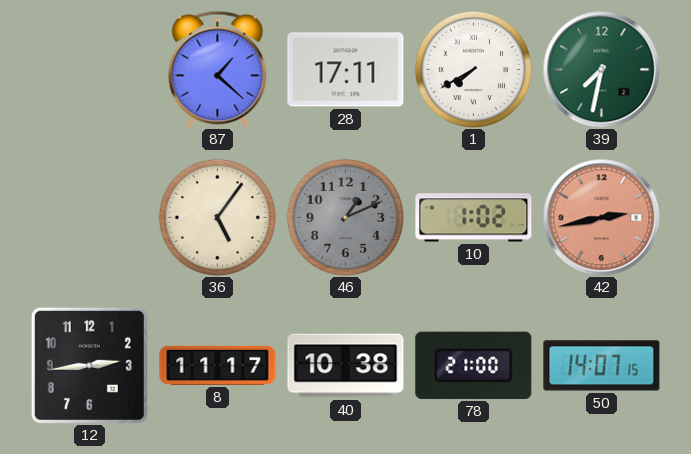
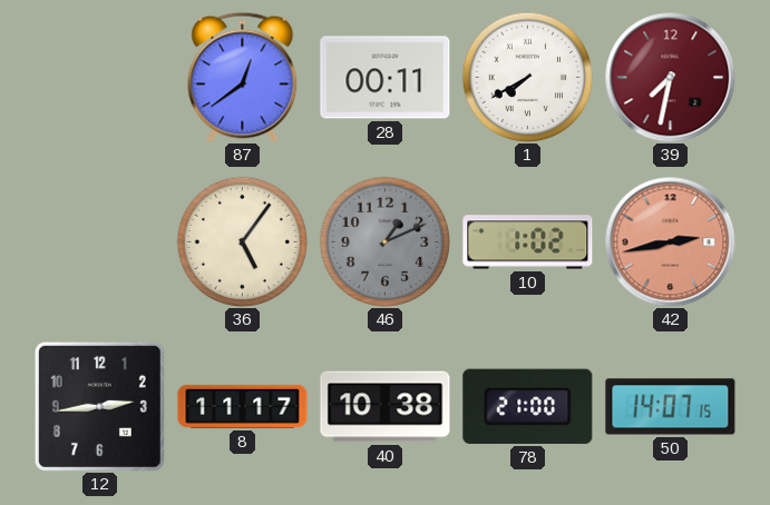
87: 1:22 -> 12:39
28: 17:11 -> 00:11
39 dial: green -> burgundy
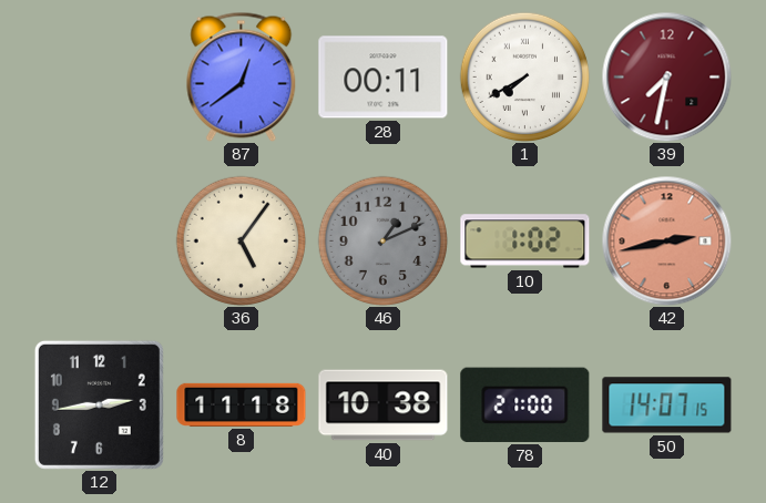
8: 11:17 -> 11:18
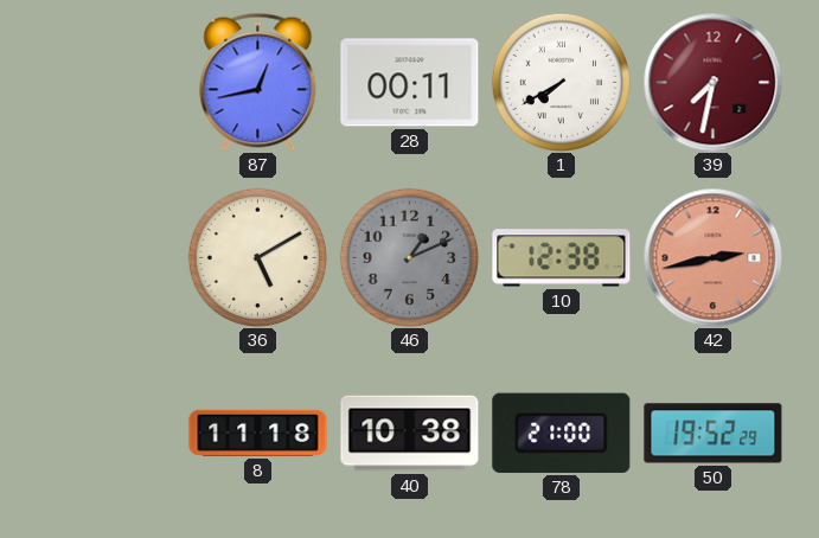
87: 12:39 -> 12:43
36: 5:06 -> 5:10
10: 1:02 -> 12:38
12: 2:44 -> none
50: 14:07 -> 19:52
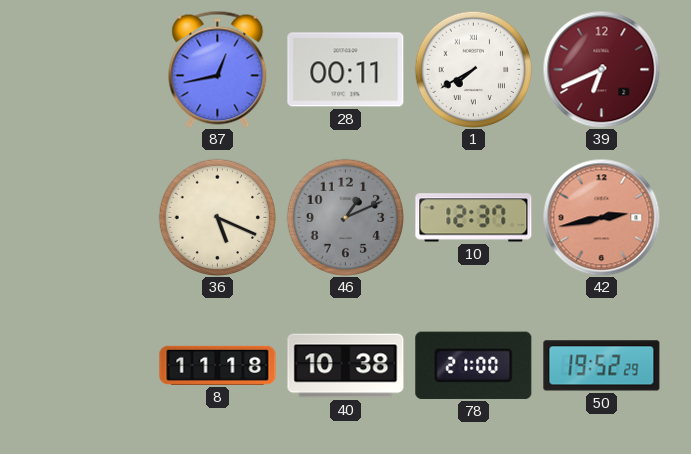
39: 7:32 -> 6:41
36: 5:10 -> 5:19
10: 12:38 -> 12:37
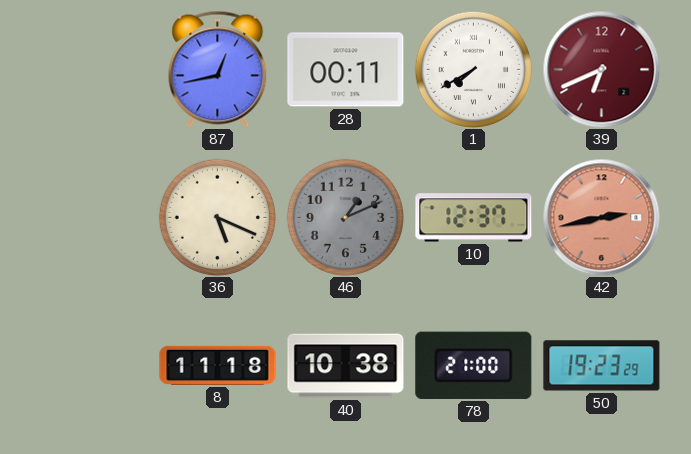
50: 19:52 -> 19:23
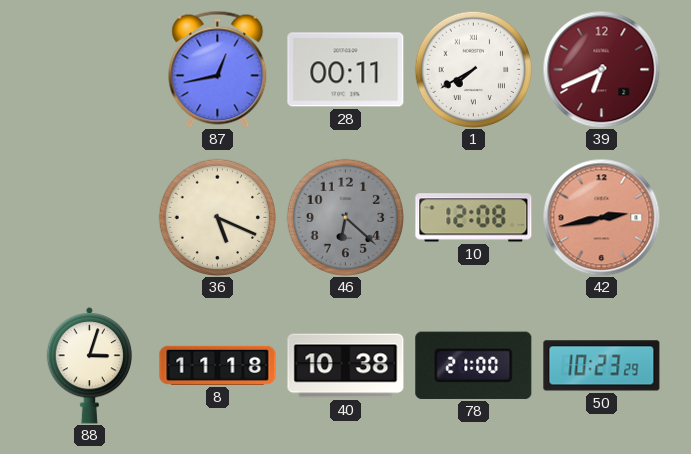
46: 1:11 -> 6:22
10: 12:37 -> 12:08
88: none -> 3:03
50: 19:23 -> 10:23
